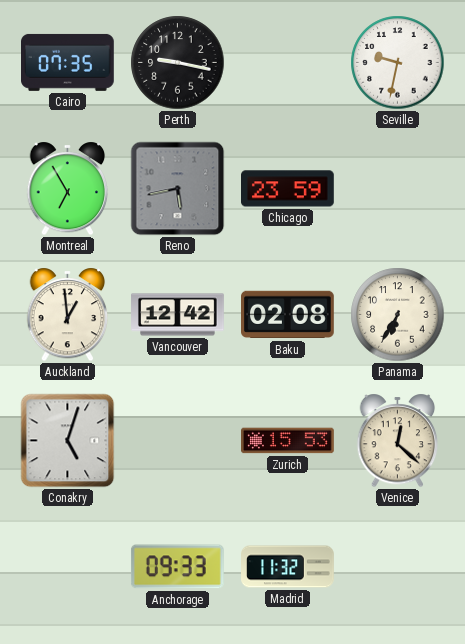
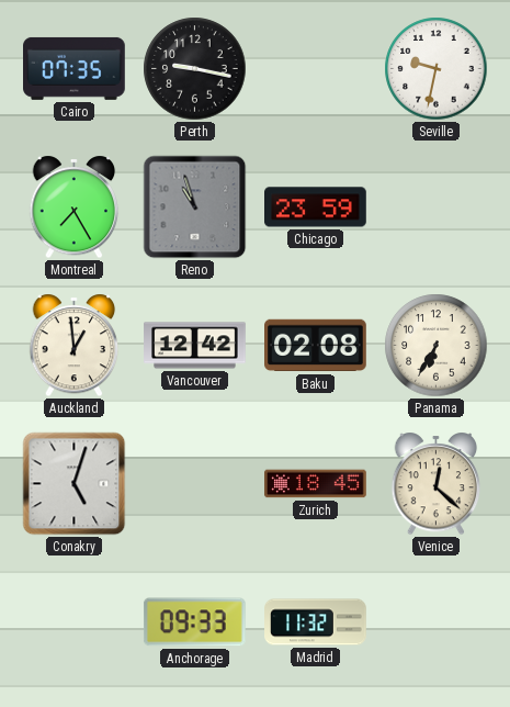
Montreal: 6:55 -> 7:25
Reno: 5:43 -> 10:57
Zurich: 15:53 -> 18:45
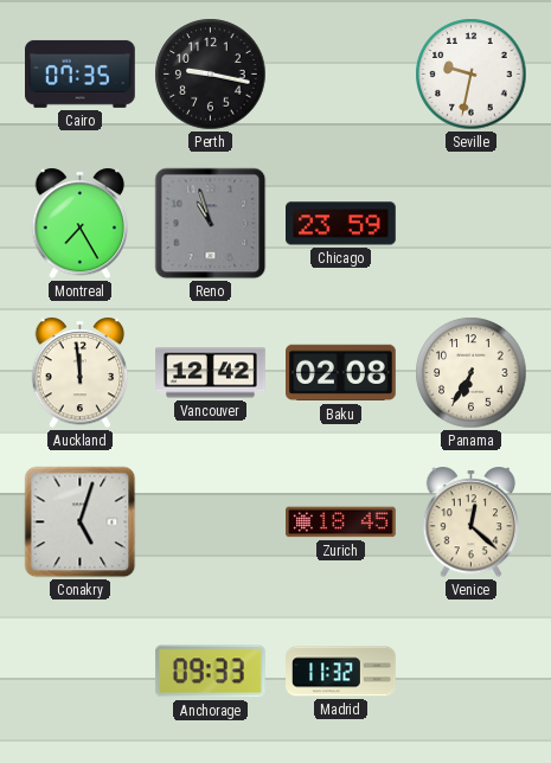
Auckland: 12:59 -> 11:59
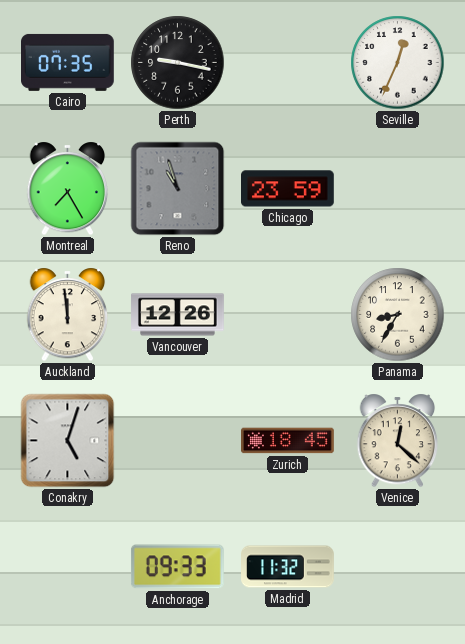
Seville: 9:32 -> 12:34
Vancouver: 12:42 -> 12:26
Baku: 02:08 -> none
Panama: 6:35 -> 8:35
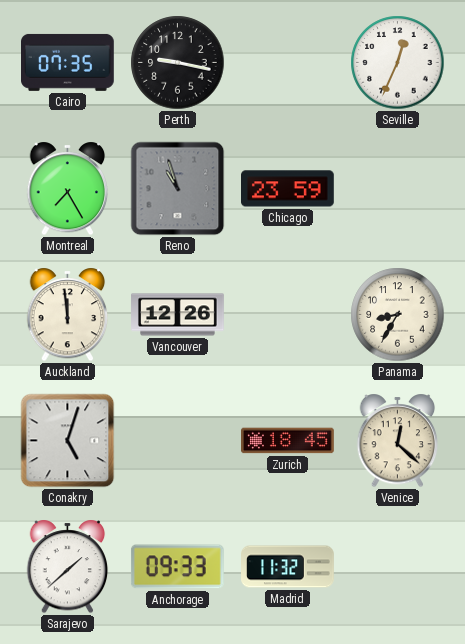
Sarajevo: none -> 1:38
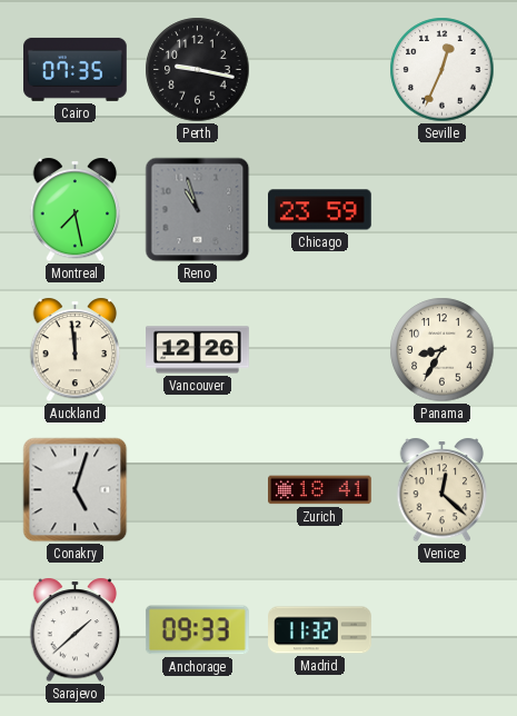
Montreal: 7:25 -> 7:28
Zurich: 18:45 -> 18:41
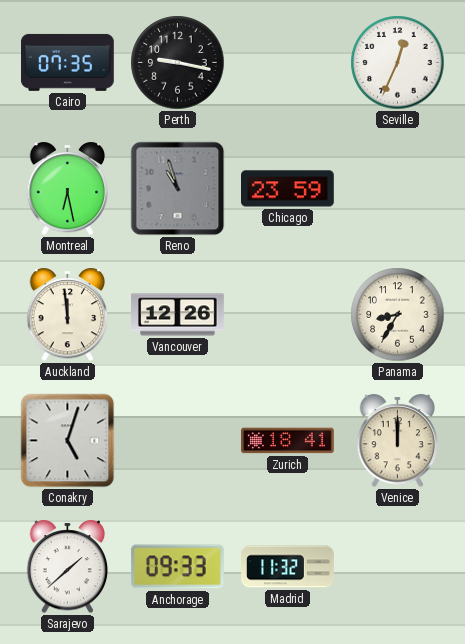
Montreal: 7:28 -> 6:28
Venice: 12:22 -> 12:00
